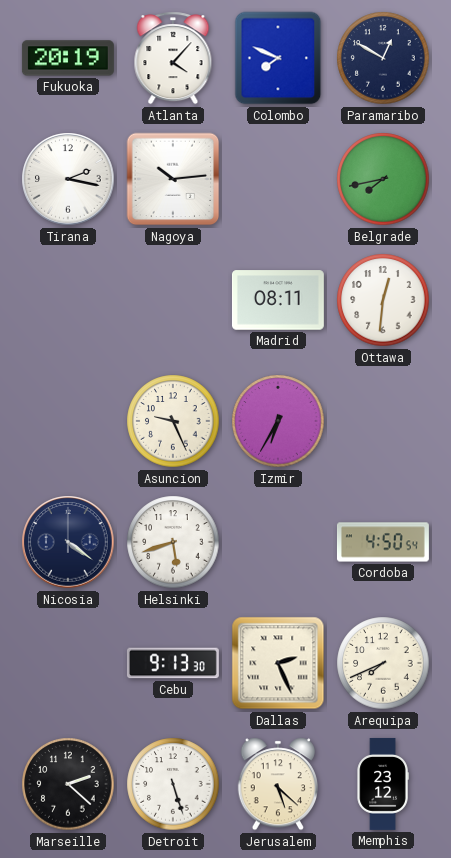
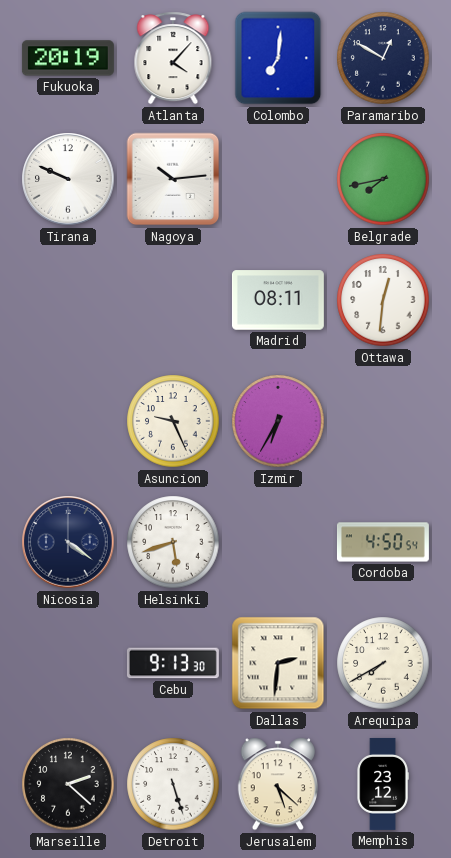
Colombo: 7:49 -> 7:01
Tirana: 2:17 -> 9:49
Dallas: 2:26 -> 2:31
Arequipa: 7:41 -> 7:40
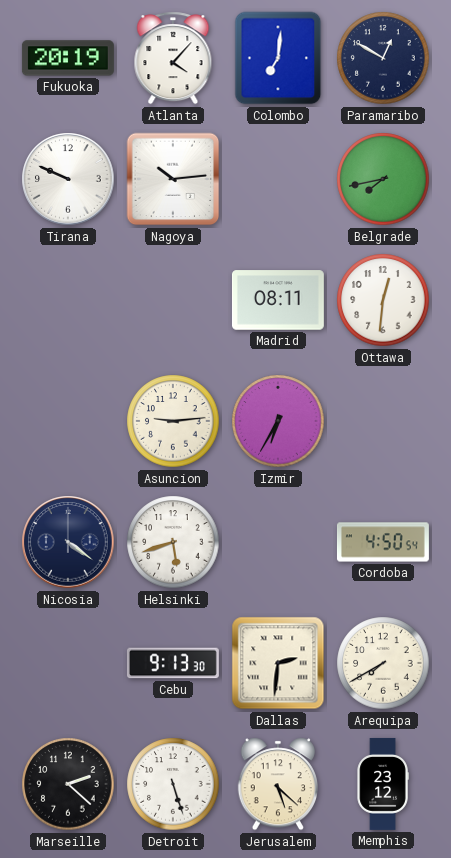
Asuncion: 9:26 -> 9:14
